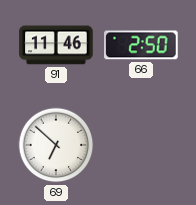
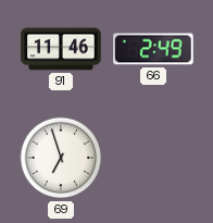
66: 2:50 -> 2:49
69: 6:52 -> 6:57
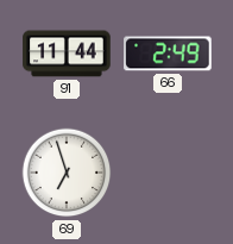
91: 11:46 -> 11:44
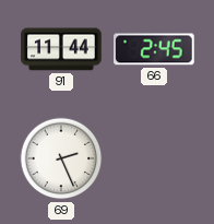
66: 2:49 -> 2:45
69: 6:57 -> 2:26
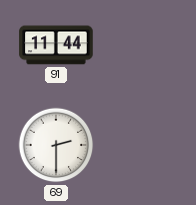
66: 2:45 -> none
69: 2:26 -> 2:30
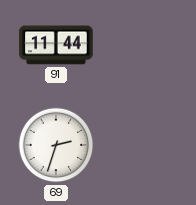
69: 2:30 -> 2:33
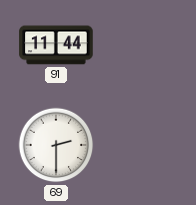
69: 2:33 -> 2:30
